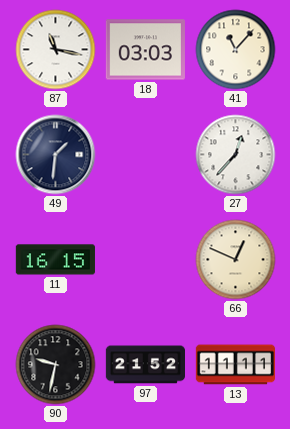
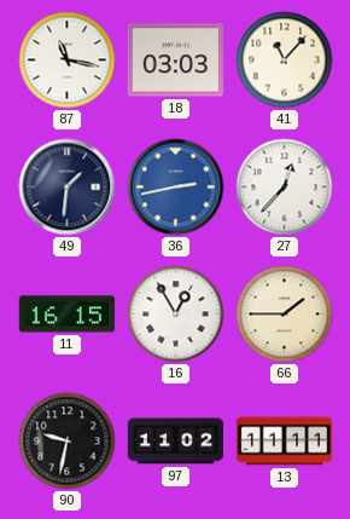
36: none -> 2:43
16: none -> 12:55
66: 12:49 -> 1:45
97: 21:52 -> 11:02
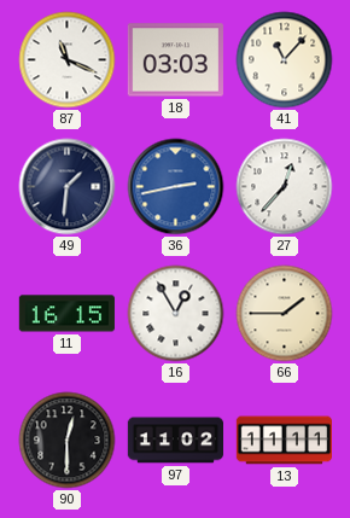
87: 11:17 -> 11:19
90: 9:32 -> 12:30
